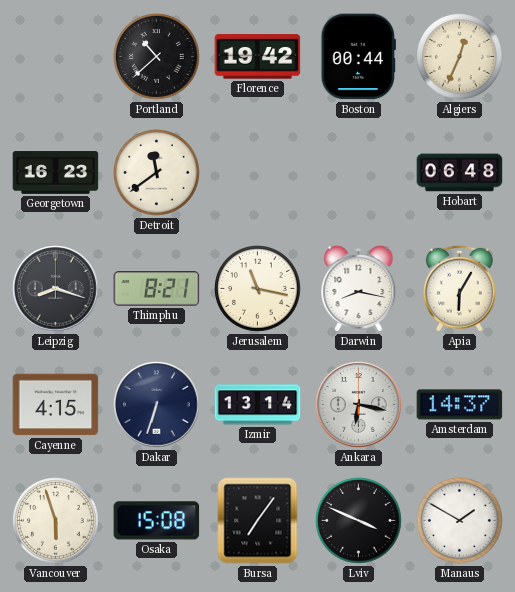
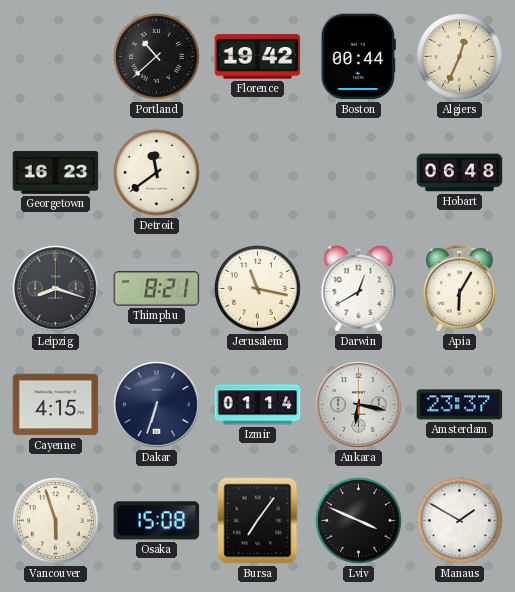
Darwin: 8:17 -> 12:40
Izmir: 13:14 -> 01:14
Amsterdam: 14:37 -> 23:37
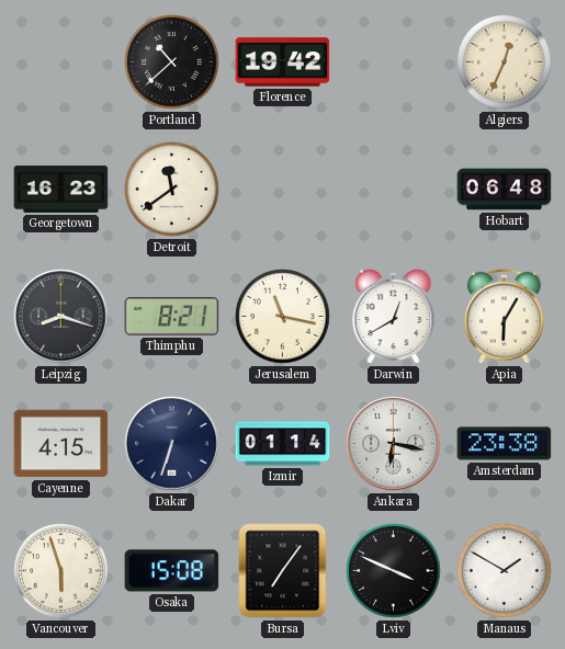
Boston: 00:44 -> none
Amsterdam: 23:37 -> 23:38
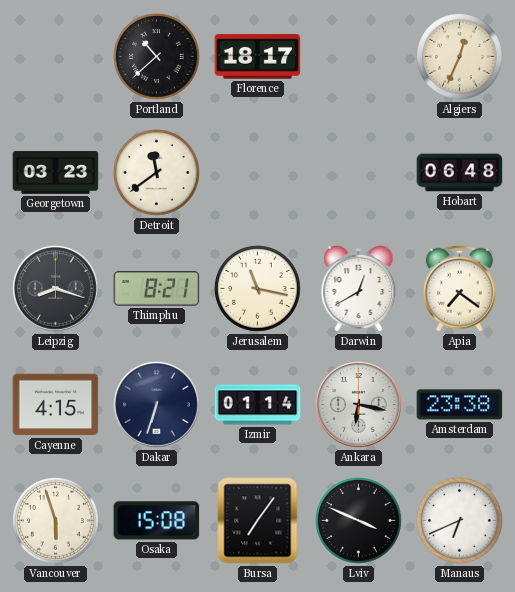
Florence: 19:42 -> 18:17
Georgetown: 16:23 -> 03:23
Apia: 6:05 -> 7:21
Manaus: 1:50 -> 6:41
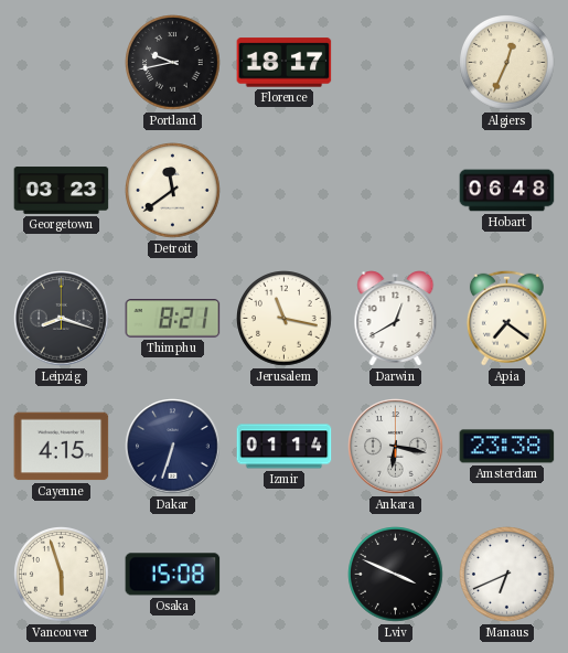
Portland: 10:38 -> 9:43
Bursa: 7:06 -> none
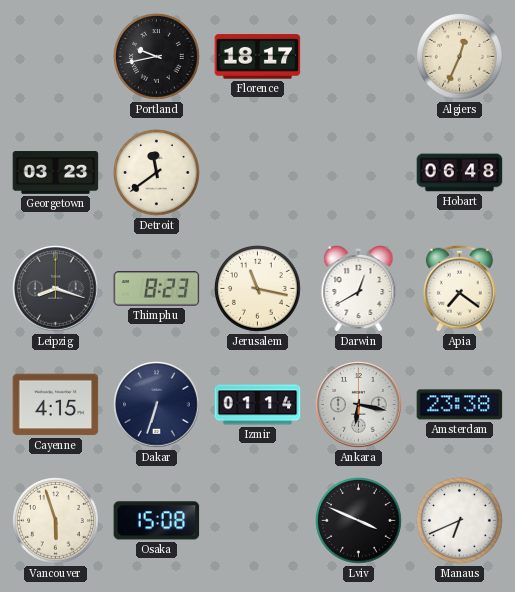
Thimphu: 8:21 -> 8:23
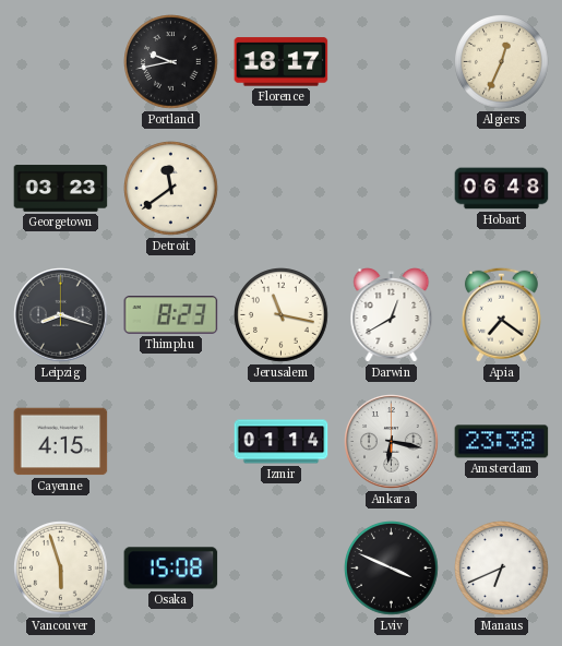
Dakar: 6:33 -> none
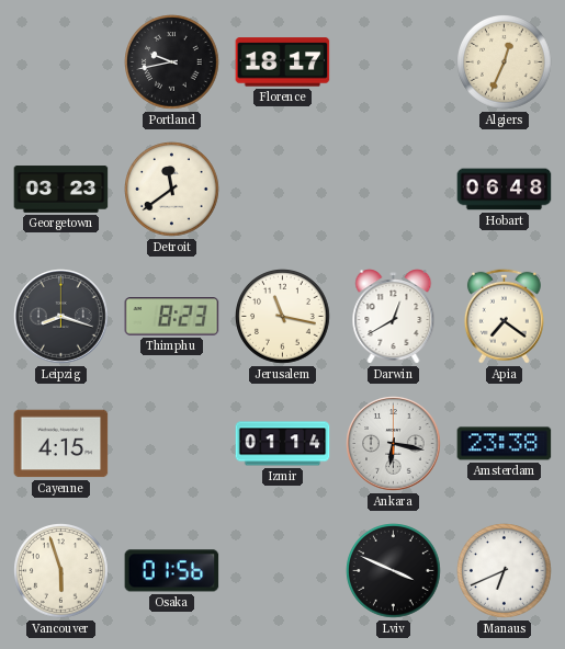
Osaka: 15:08 -> 01:56
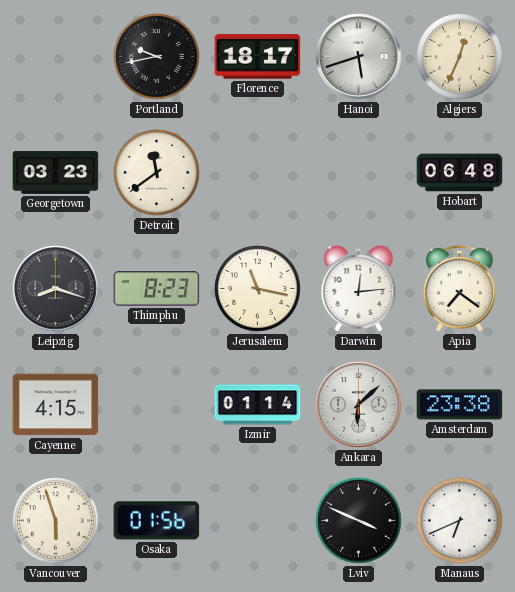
Hanoi: none -> 5:42
Darwin: 12:40 -> 12:14
Ankara: 6:17 -> 6:08
